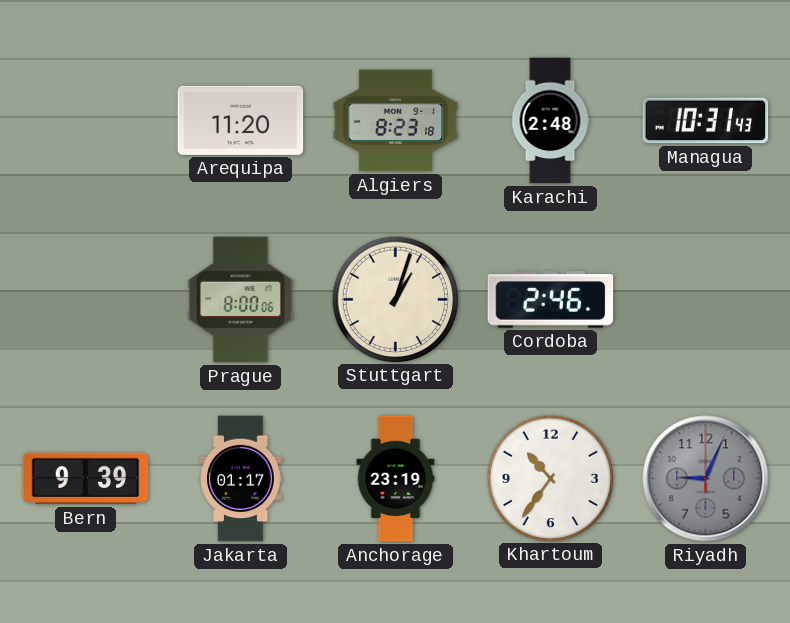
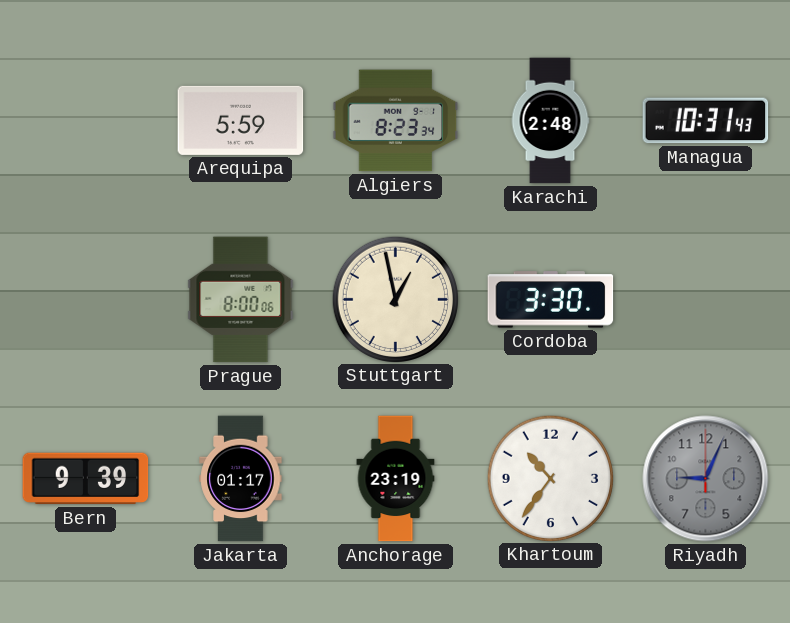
Arequipa: 11:20 -> 5:59
Algiers: 8:23:18 -> 8:23:34
Stuttgart: 1:03 -> 12:58
Cordoba: 2:46 -> 3:30
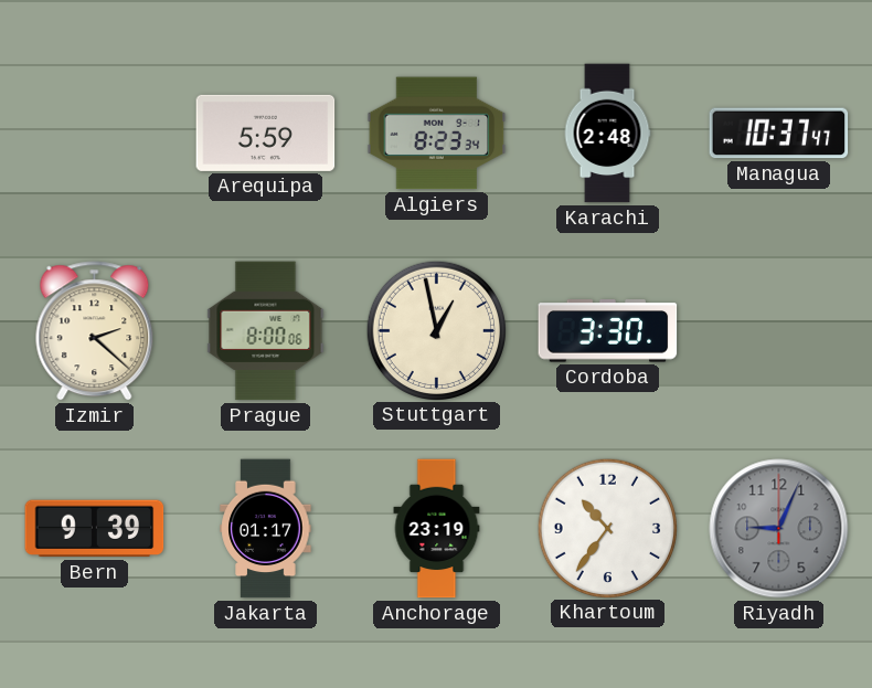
Managua: 10:31 -> 10:37
Izmir: none -> 2:22
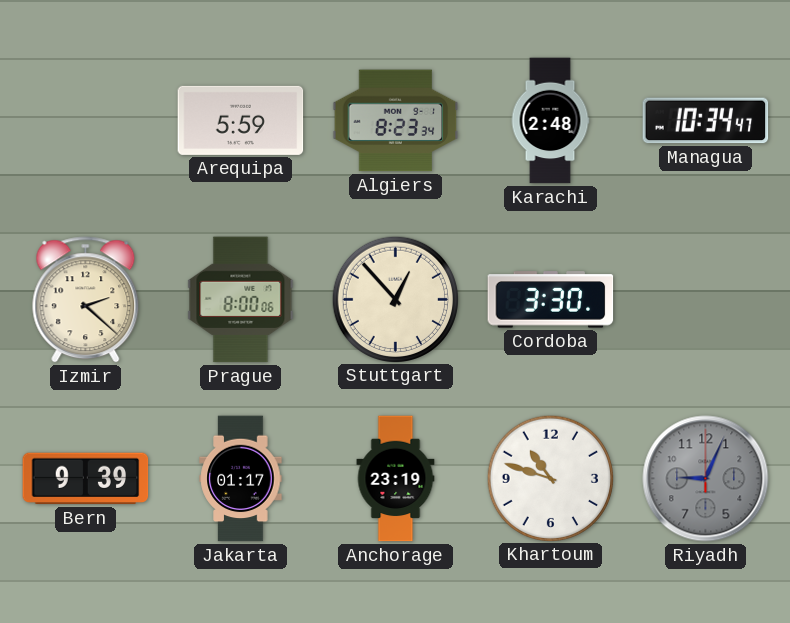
Managua: 10:37 -> 10:34
Stuttgart: 12:58 -> 12:53
Khartoum: 10:36 -> 10:48
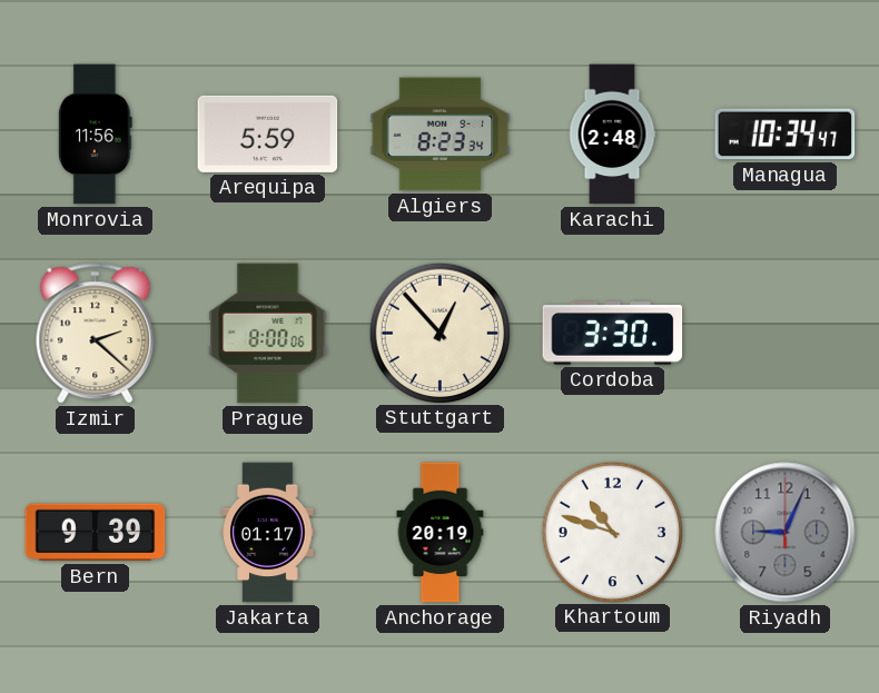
Monrovia: none -> 11:56
Anchorage: 23:19 -> 20:19
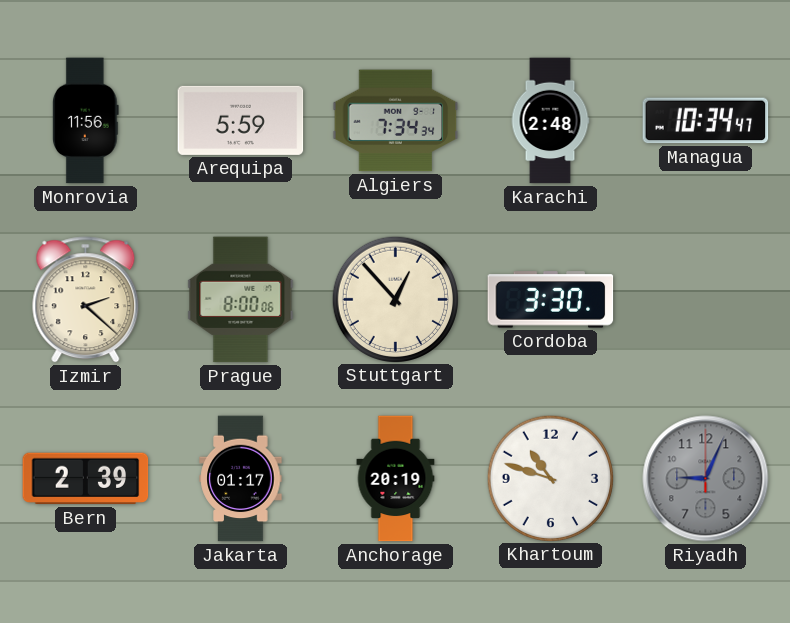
Algiers: 8:23 -> 7:34
Bern: 9:39 -> 2:39
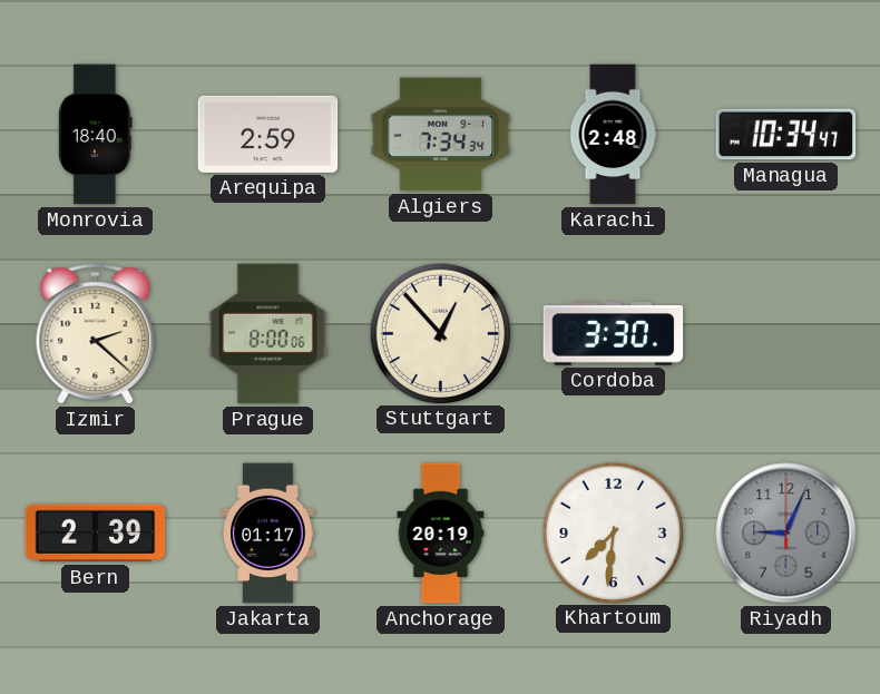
Monrovia: 11:56 -> 18:40
Arequipa: 5:59 -> 2:59
Khartoum: 10:48 -> 7:31
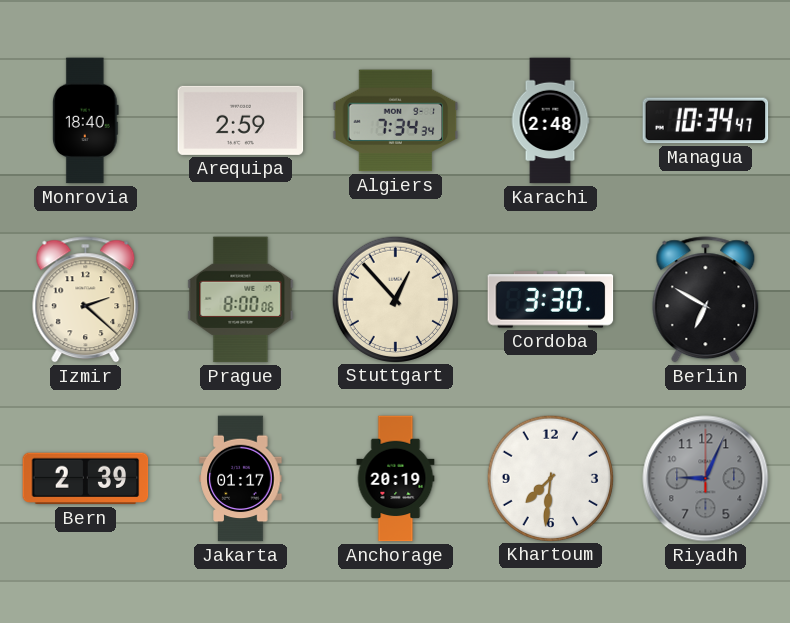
Berlin: none -> 6:50
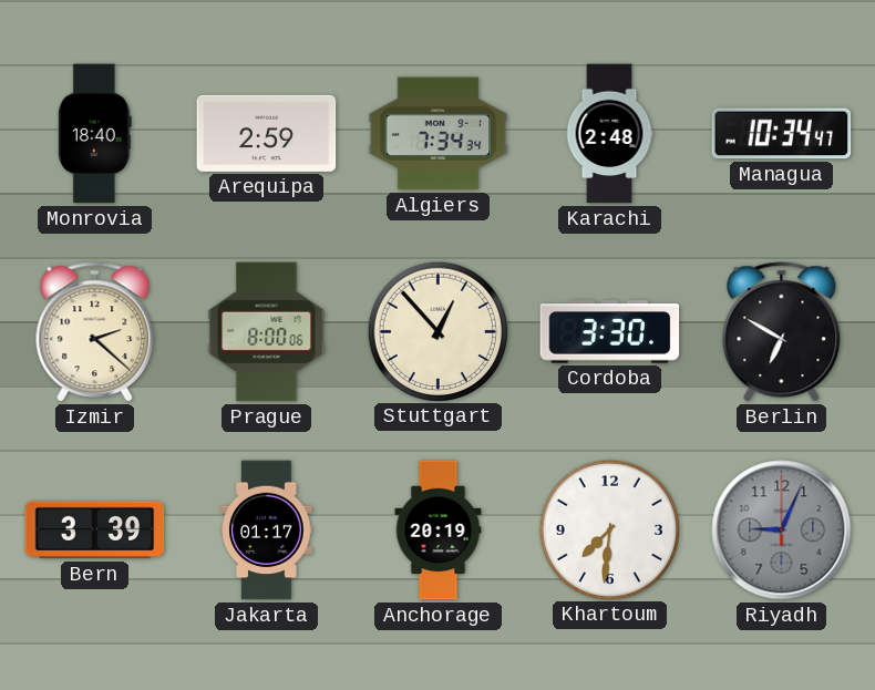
Bern: 2:39 -> 3:39
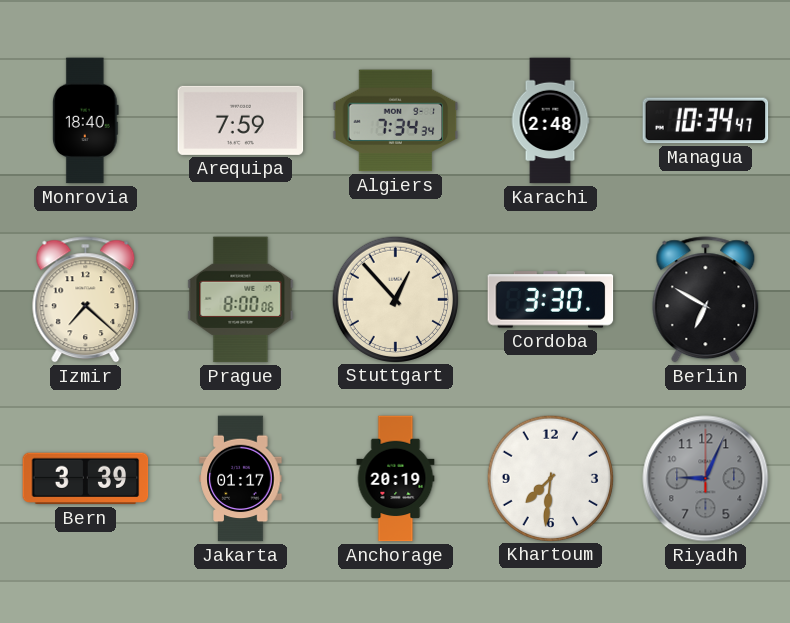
Arequipa: 2:59 -> 7:59
Izmir: 2:22 -> 7:22
